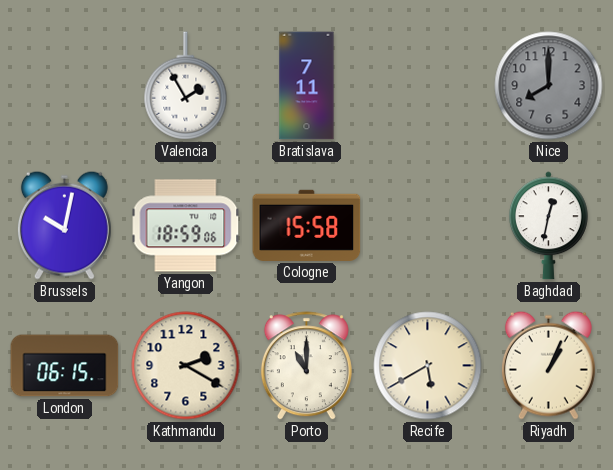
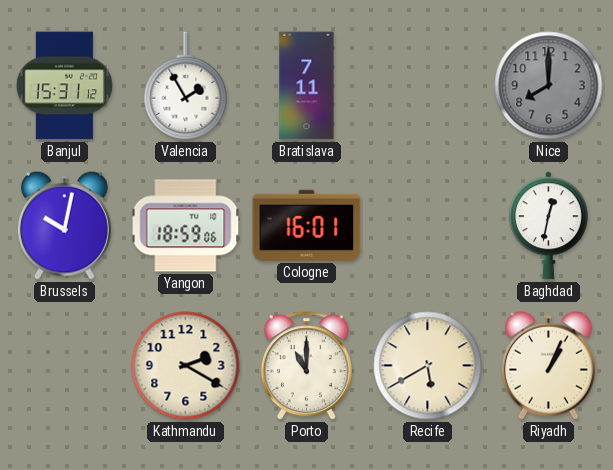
Banjul: none -> 15:31
Cologne: 15:58 -> 16:01
London: 06:15 -> none
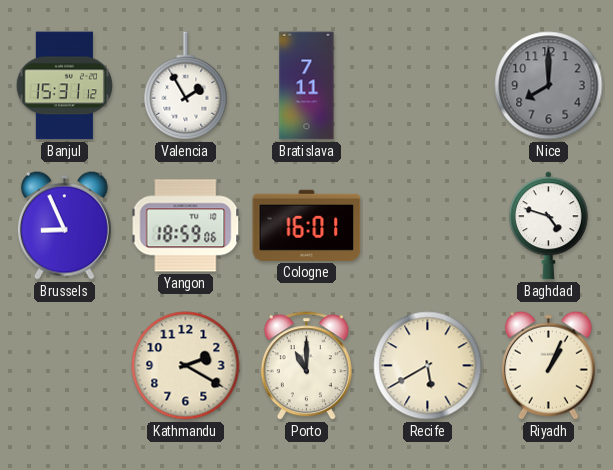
Brussels: 10:02 -> 8:56
Baghdad: 12:32 -> 4:48
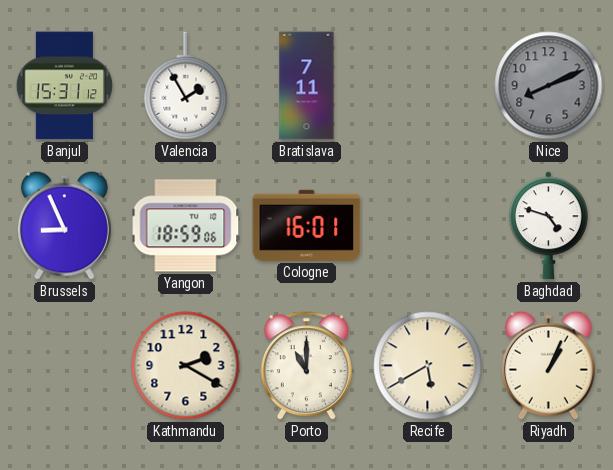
Nice: 8:00 -> 8:11
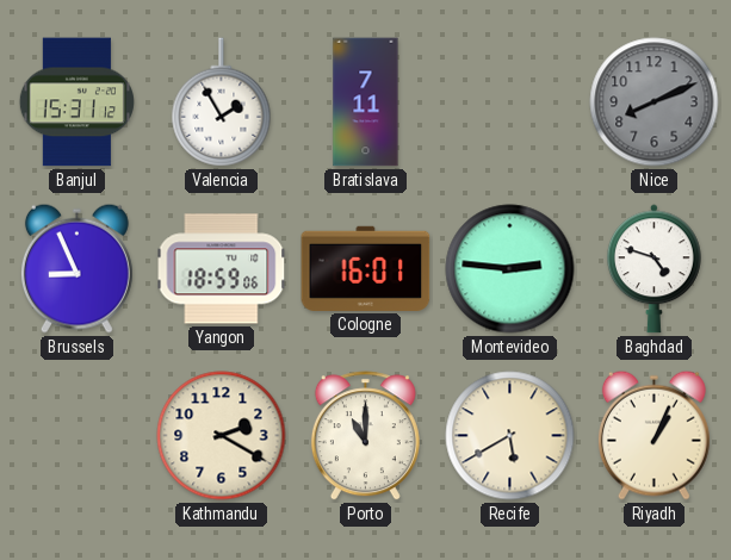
Montevideo: none -> 2:46
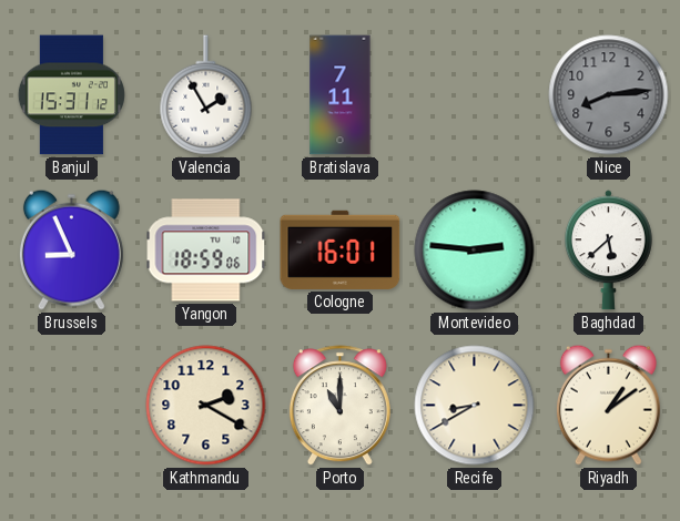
Nice: 8:11 -> 8:14
Baghdad: 4:48 -> 5:38
Recife: 5:40 -> 8:40
Riyadh: 1:04 -> 1:09
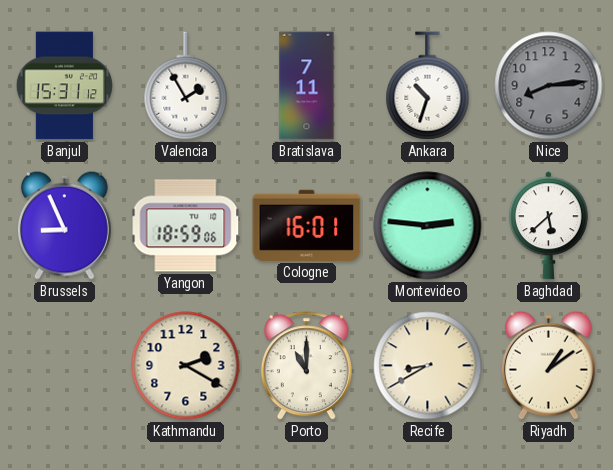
Ankara: none -> 10:33
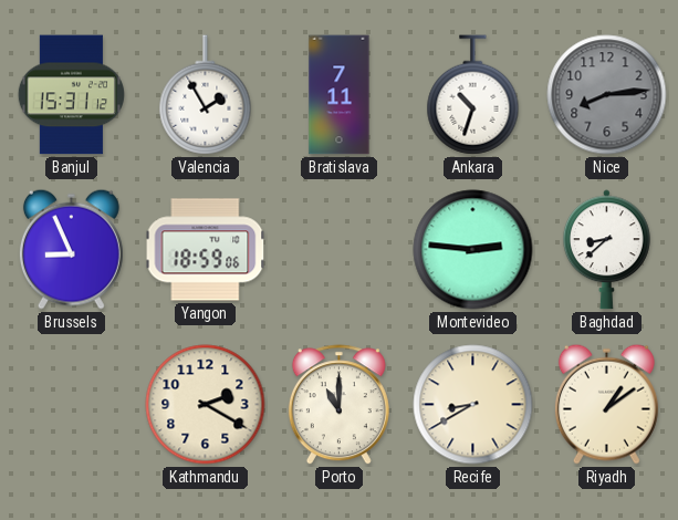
Cologne: 16:01 -> none
Baghdad: 5:38 -> 8:38
